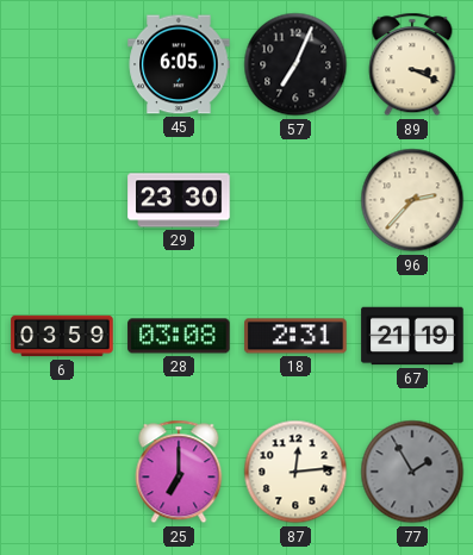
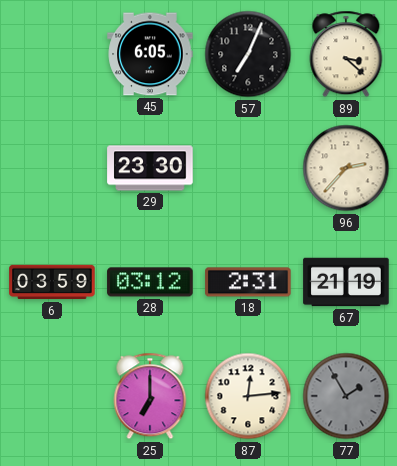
89: 3:19 -> 3:22
28: 03:08 -> 03:12
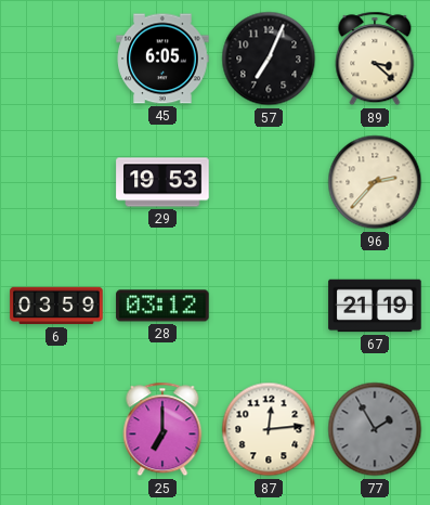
29: 23:30 -> 19:53
18: 2:31 -> none
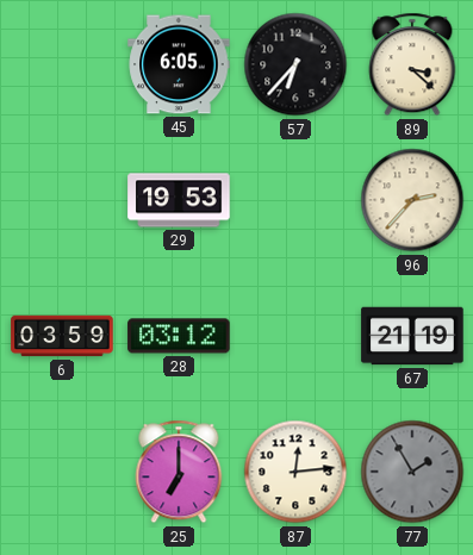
57: 7:04 -> 6:37
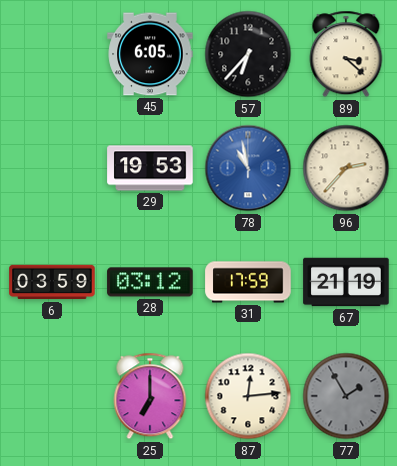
78: none -> 10:58
31: none -> 17:59
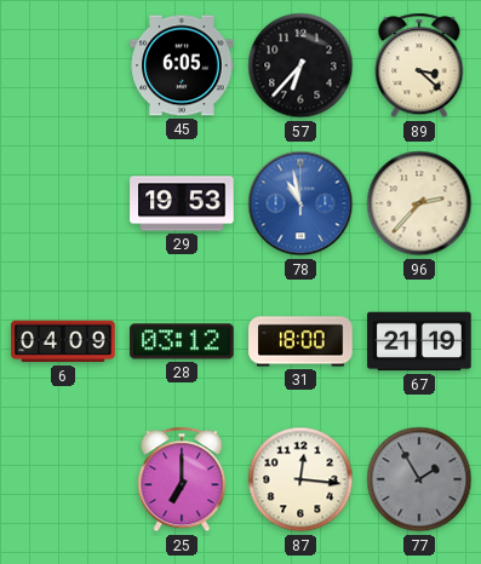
6: 03:59 -> 04:09
31: 17:59 -> 18:00
87: 12:14 -> 12:16
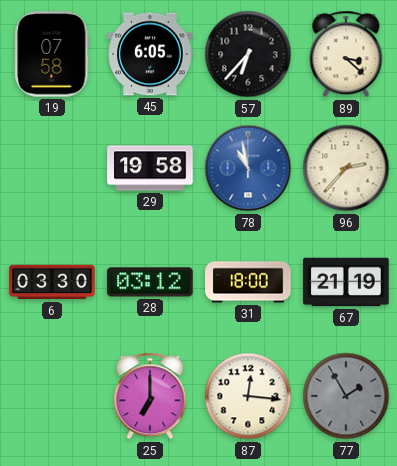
19: none -> 07:58
29: 19:53 -> 19:58
6: 04:09 -> 03:30
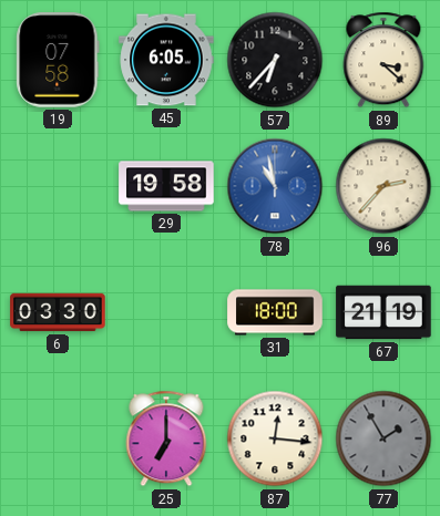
28: 03:12 -> none
